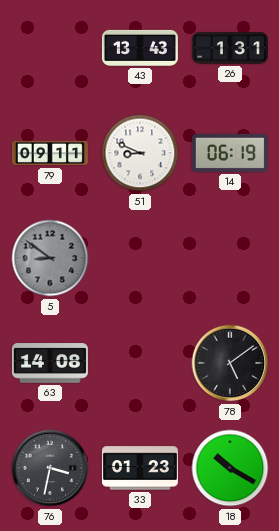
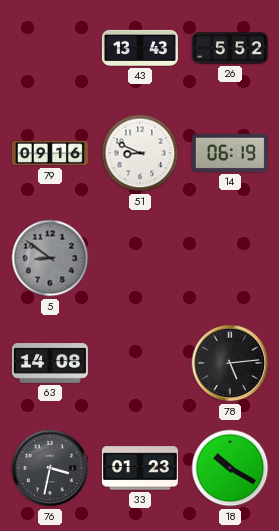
26: 1:31 -> 5:52
79: 09:11 -> 09:16
78: 5:09 -> 5:14
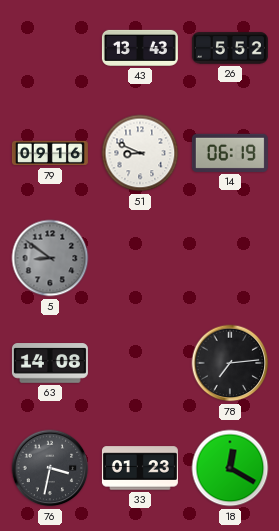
78: 5:14 -> 7:14
18: 10:20 -> 12:20
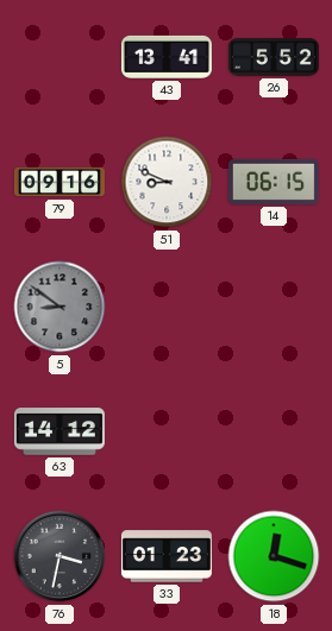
43: 13:43 -> 13:41
14: 06:19 -> 06:15
63: 14:08 -> 14:12
78: 7:14 -> none
18: 12:20 -> 12:18
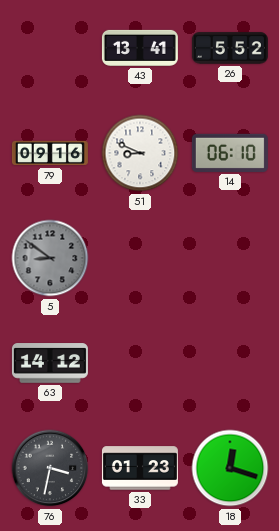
14: 06:15 -> 06:10
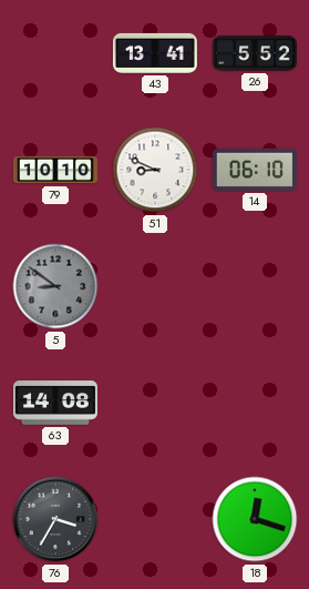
79: 09:16 -> 10:10
63: 14:12 -> 14:08
76: 3:32 -> 3:35
33: 01:23 -> none
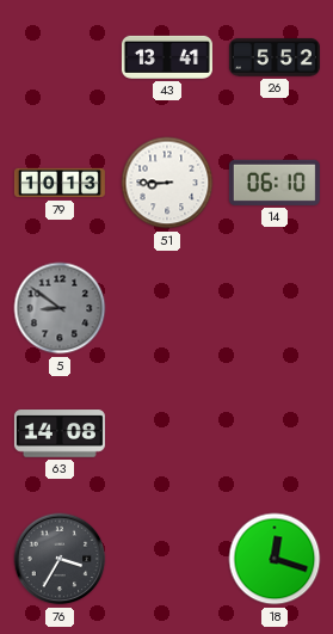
79: 10:10 -> 10:13
51: 8:49 -> 8:45
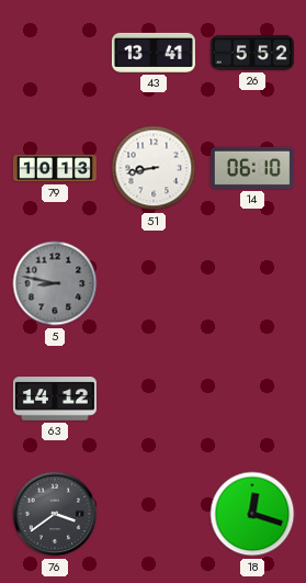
51: 8:45 -> 8:43
5: 8:51 -> 8:47
63: 14:08 -> 14:12
76: 3:35 -> 3:39
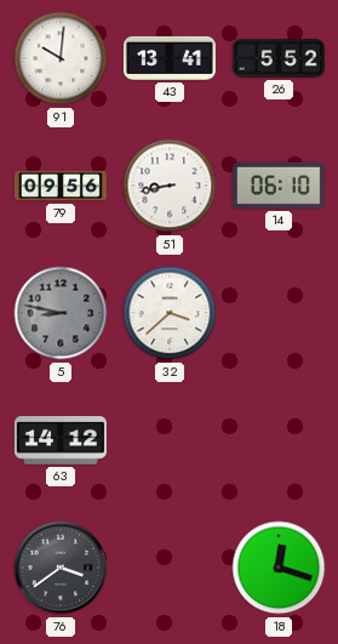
91: none -> 10:01
79: 10:13 -> 09:56
32: none -> 3:38
